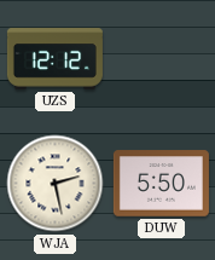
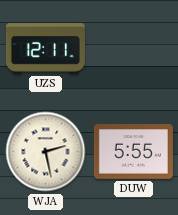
UZS: 12:12 -> 12:11
DUW: 5:50 -> 5:55
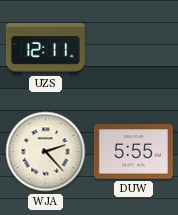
WJA: 2:28 -> 2:23
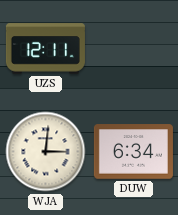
WJA: 2:23 -> 3:01
DUW: 5:55 -> 6:34
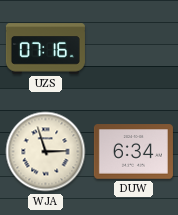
UZS: 12:11 -> 07:16
WJA: 3:01 -> 2:57
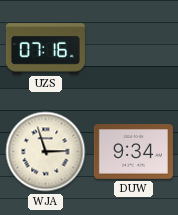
DUW: 6:34 -> 9:34
